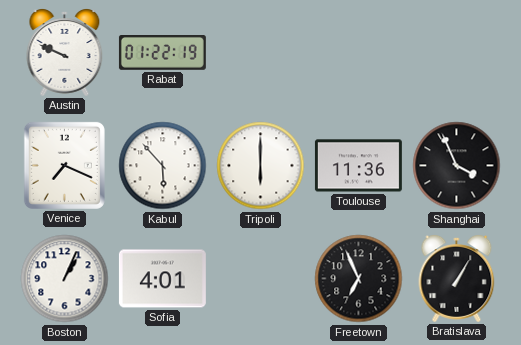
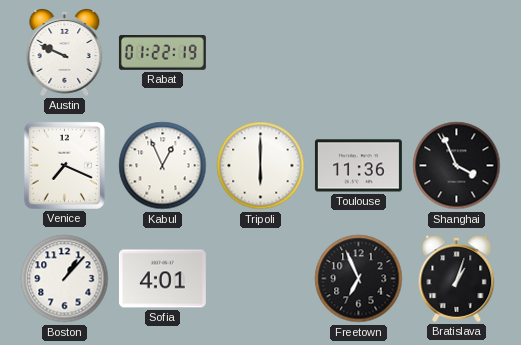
Kabul: 5:53 -> 12:56
Boston: 1:04 -> 1:07
Bratislava: 1:05 -> 1:03
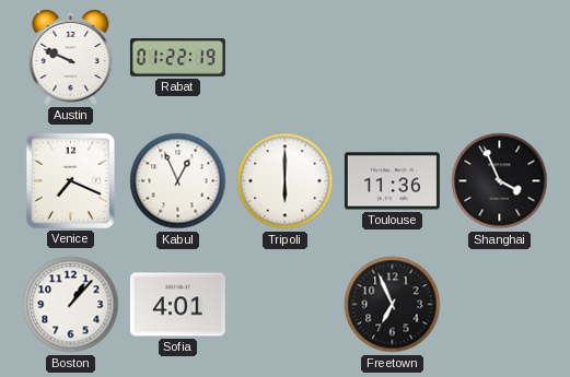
Bratislava: 1:03 -> none
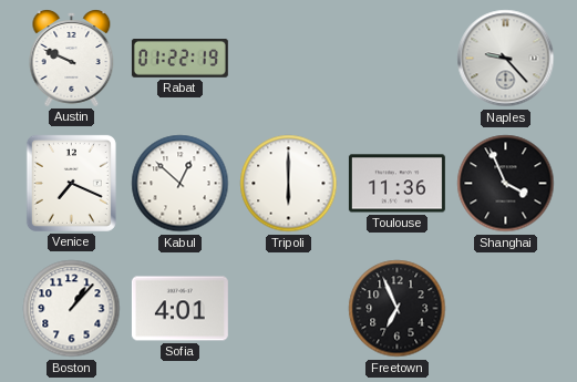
Naples: none -> 9:23
Kabul: 12:56 -> 12:52
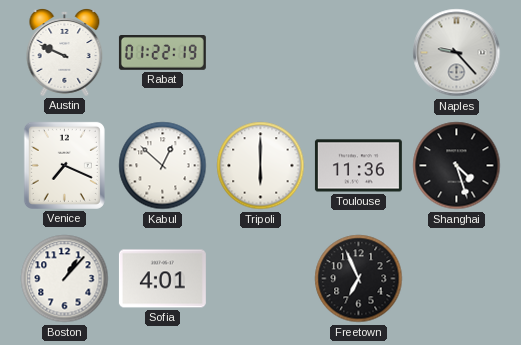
Shanghai: 3:56 -> 4:27
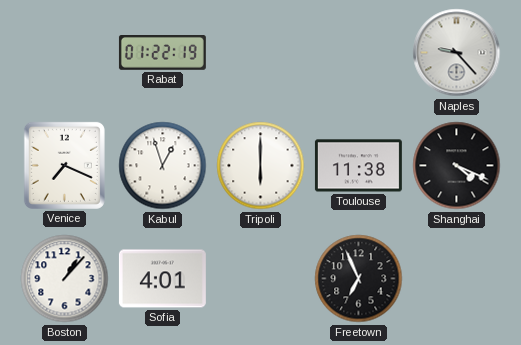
Austin: 9:49 -> none
Kabul: 12:52 -> 12:57
Toulouse: 11:36 -> 11:38
Shanghai: 4:27 -> 4:19
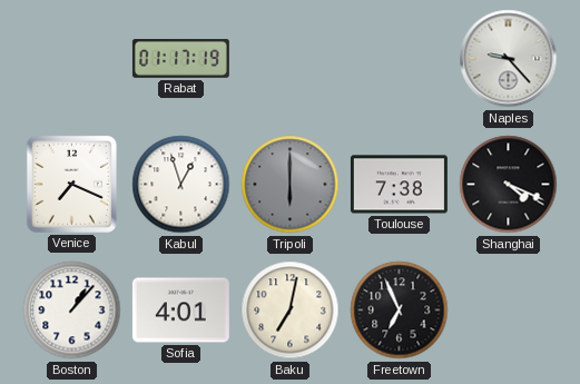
Rabat: 01:22 -> 01:17
Tripoli dial: white -> grey
Toulouse: 11:38 -> 7:38
Baku: none -> 7:02
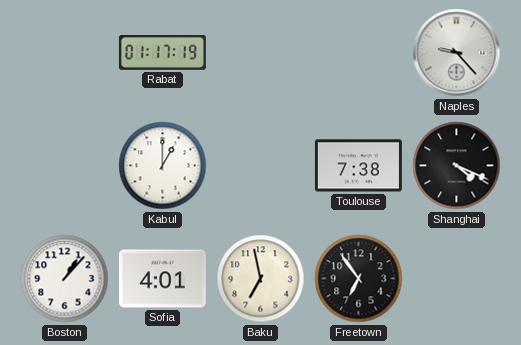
Venice: 7:19 -> none
Kabul: 12:57 -> 1:00
Tripoli: 6:00 -> none
Baku: 7:02 -> 6:58
Freetown: 6:56 -> 6:54
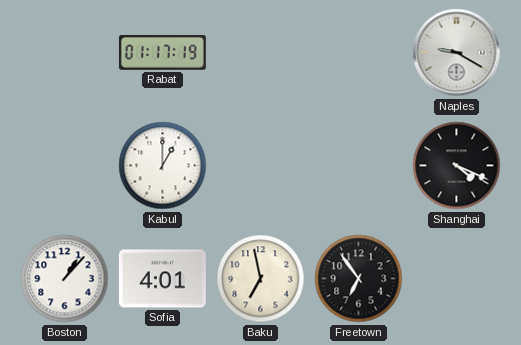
Naples: 9:23 -> 9:20
Toulouse: 7:38 -> none
